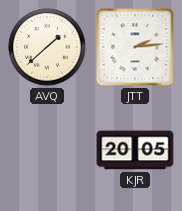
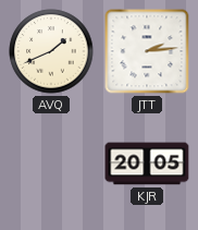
AVQ: 1:38 -> 1:41
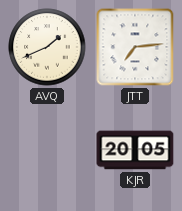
JTT: 2:14 -> 7:14
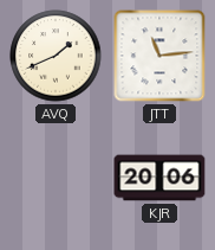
JTT: 7:14 -> 11:14
KJR: 20:05 -> 20:06
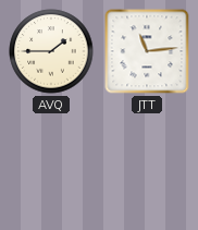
AVQ: 1:41 -> 1:45
KJR: 20:06 -> none
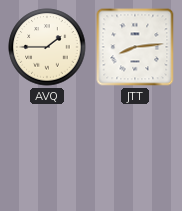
JTT: 11:14 -> 8:14
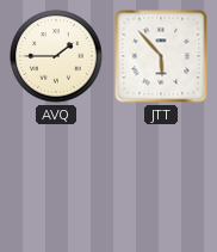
JTT: 8:14 -> 5:53
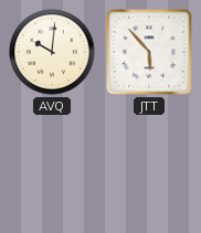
AVQ: 1:45 -> 10:01
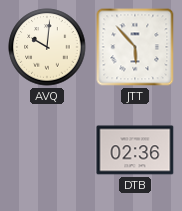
DTB: none -> 02:36
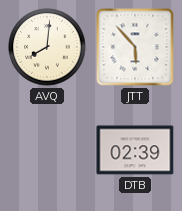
AVQ: 10:01 -> 8:01
DTB: 02:36 -> 02:39
